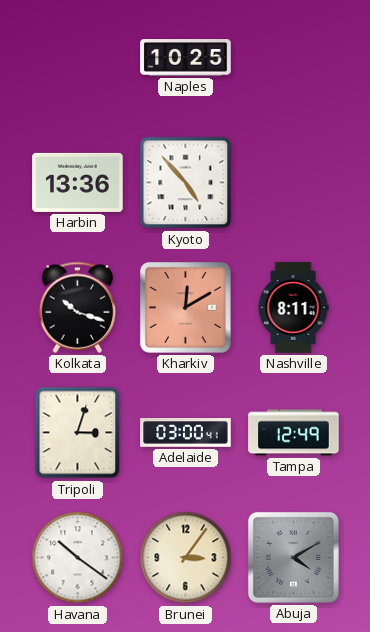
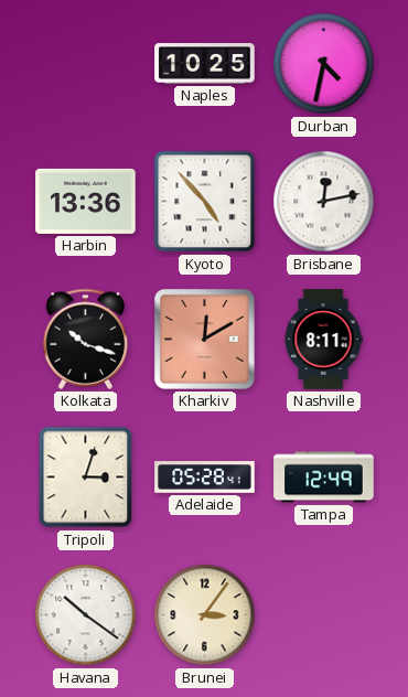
Durban: none -> 4:32
Brisbane: none -> 12:13
Adelaide: 03:00 -> 05:28
Abuja: 4:10 -> none
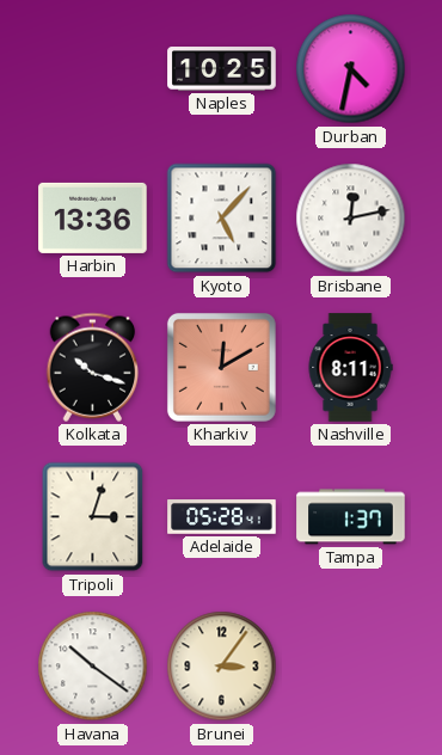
Kyoto: 4:53 -> 5:07
Tampa: 12:49 -> 1:37
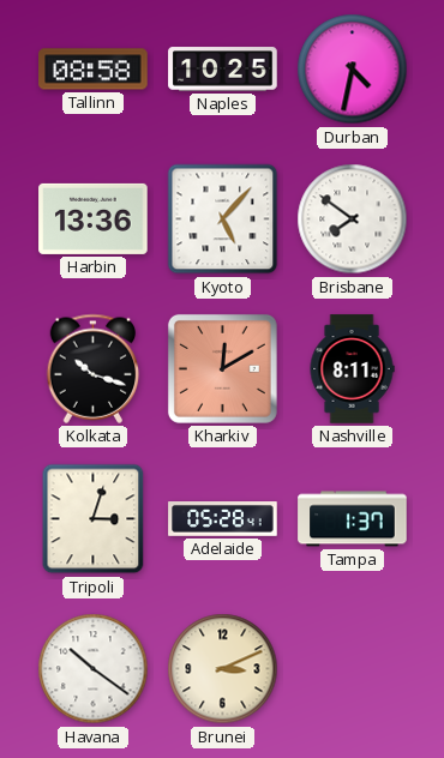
Tallinn: none -> 08:58
Brisbane: 12:13 -> 7:51
Brunei: 3:06 -> 3:11
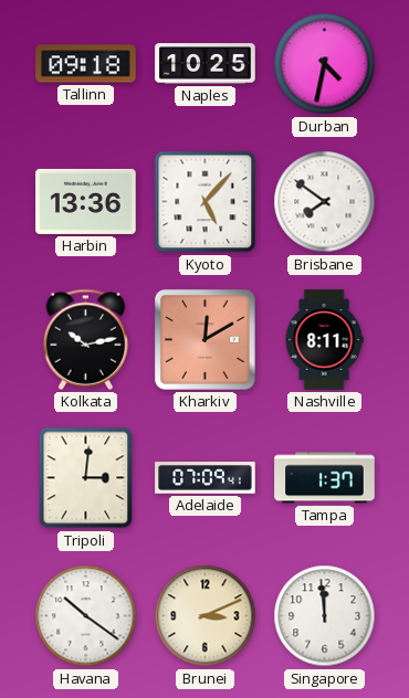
Tallinn: 08:58 -> 09:18
Kolkata: 10:18 -> 10:13
Tripoli: 3:03 -> 3:01
Adelaide: 05:28 -> 07:09
Singapore: none -> 11:59
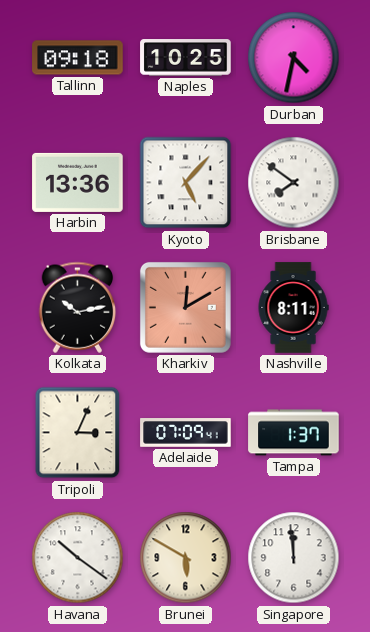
Tripoli: 3:01 -> 3:04
Brunei: 3:11 -> 5:50
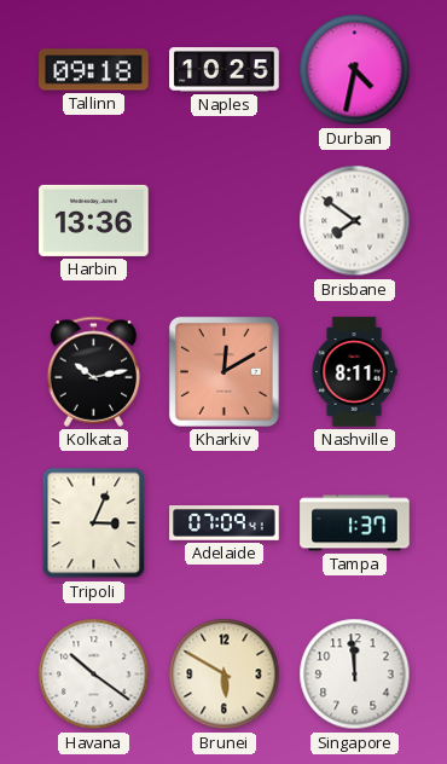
Kyoto: 5:07 -> none
